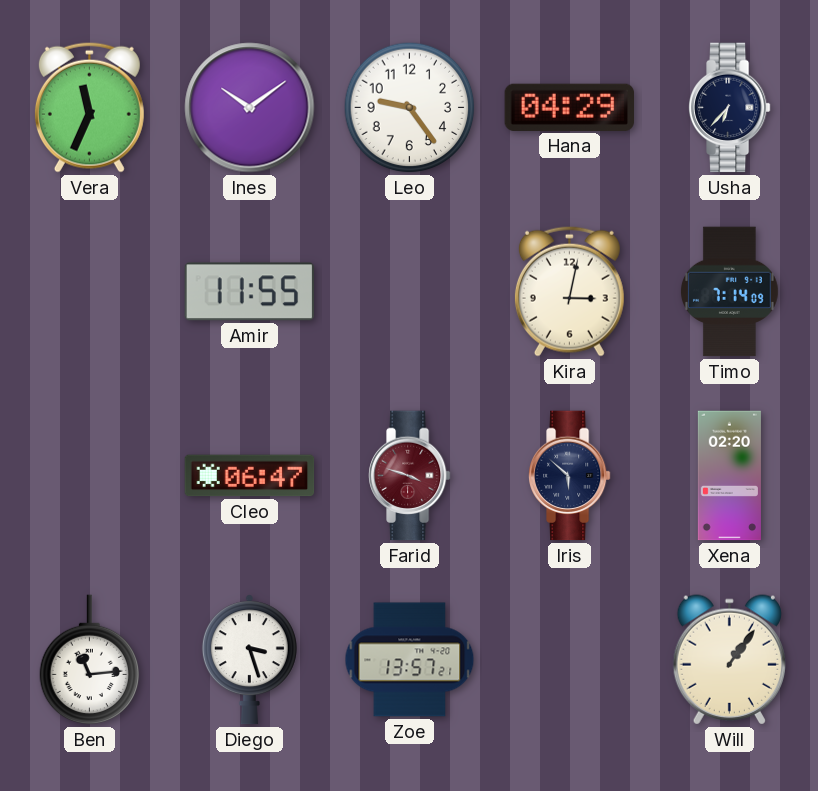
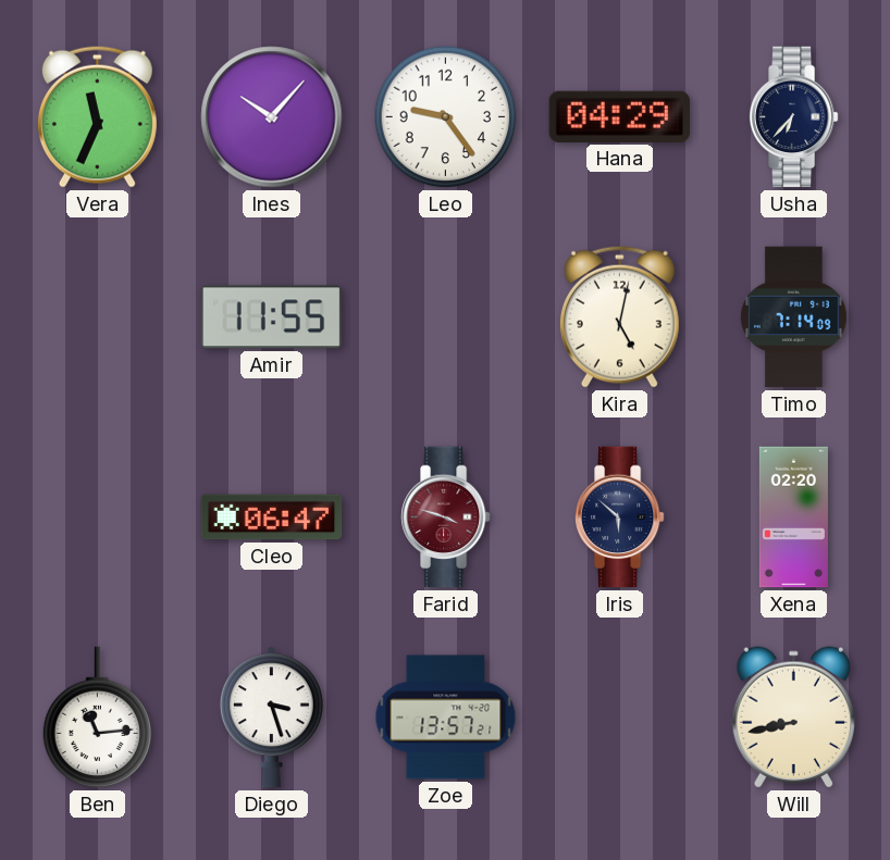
Ines: 10:09 -> 10:07
Kira: 3:02 -> 5:02
Will: 1:06 -> 8:43
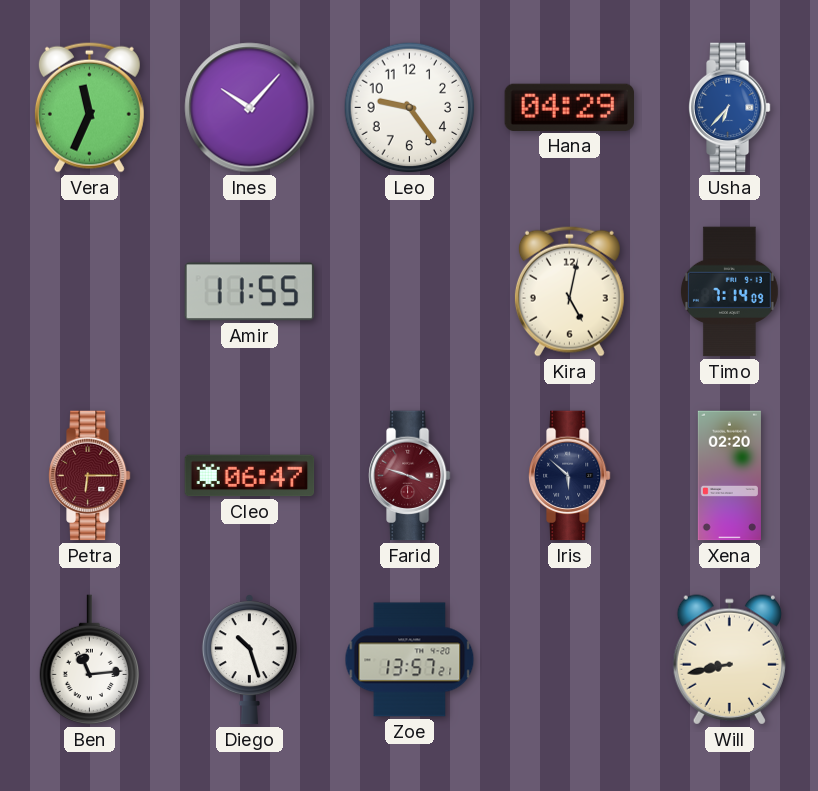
Usha dial: navy -> blue
Petra: none -> 6:15
Diego: 3:27 -> 10:27
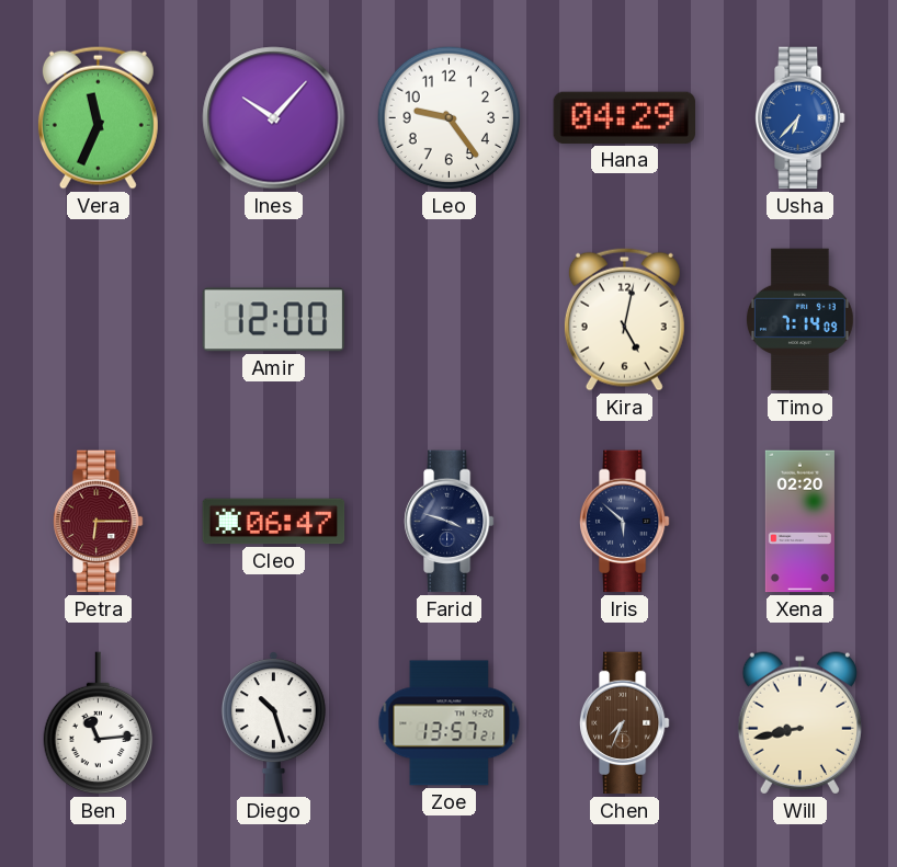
Amir: 11:55 -> 12:00
Farid dial: burgundy -> navy
Chen: none -> 7:34
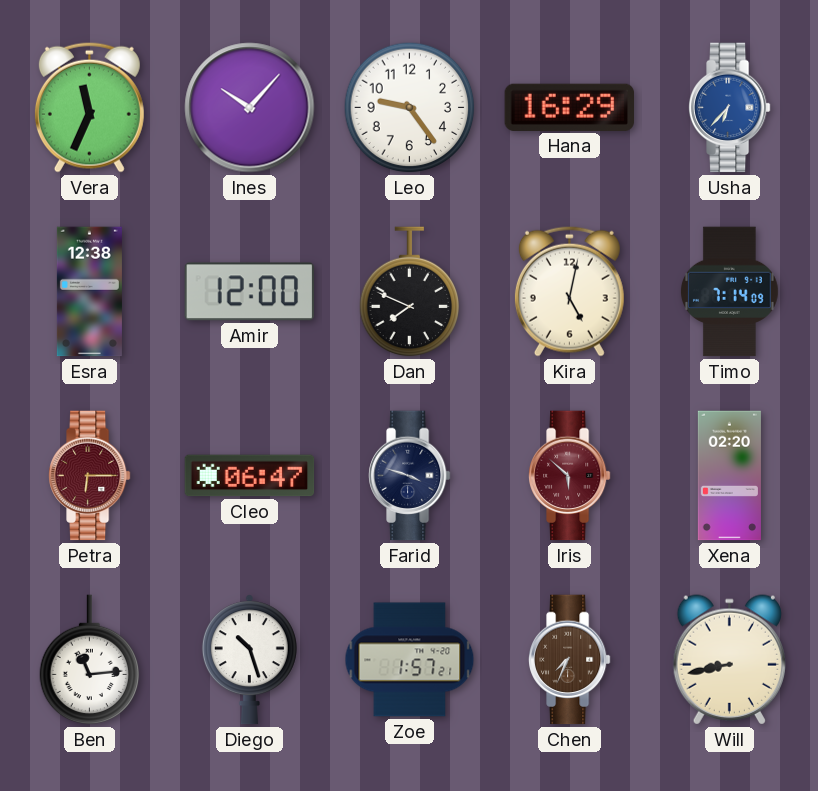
Hana: 04:29 -> 16:29
Esra: none -> 12:38
Dan: none -> 7:49
Iris dial: navy -> burgundy
Zoe: 13:57 -> 1:57
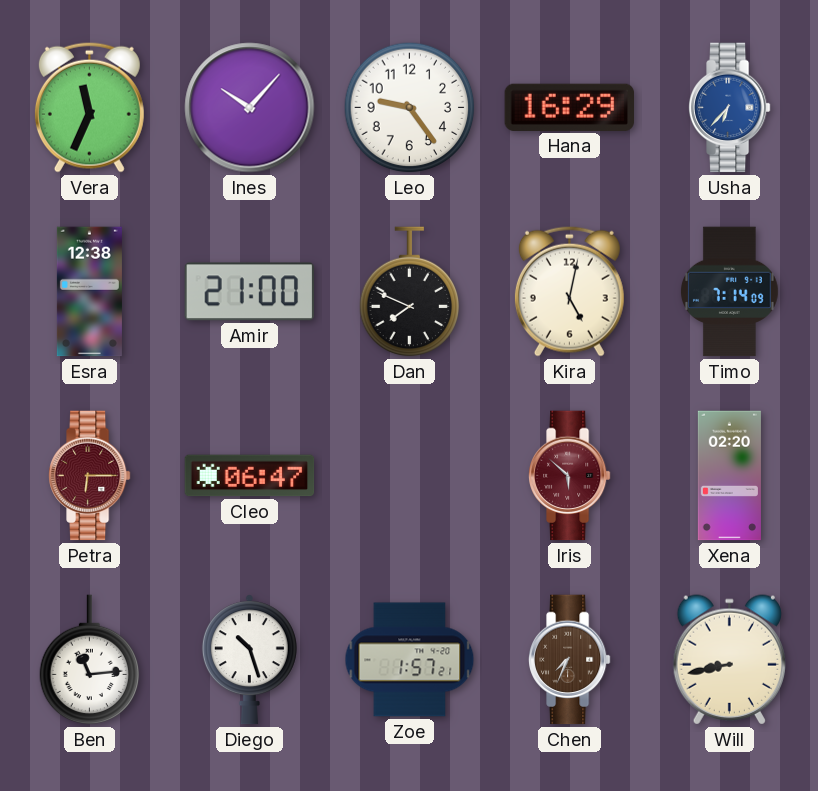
Amir: 12:00 -> 21:00
Farid: 3:48 -> none
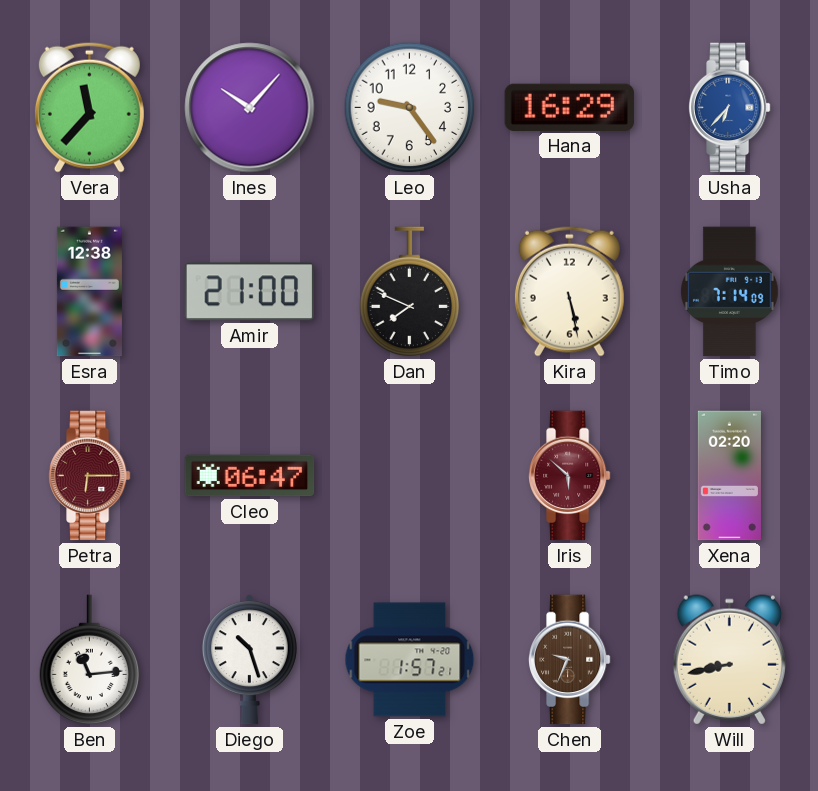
Vera: 11:34 -> 11:37
Kira: 5:02 -> 5:28
Chen: 7:34 -> 9:34
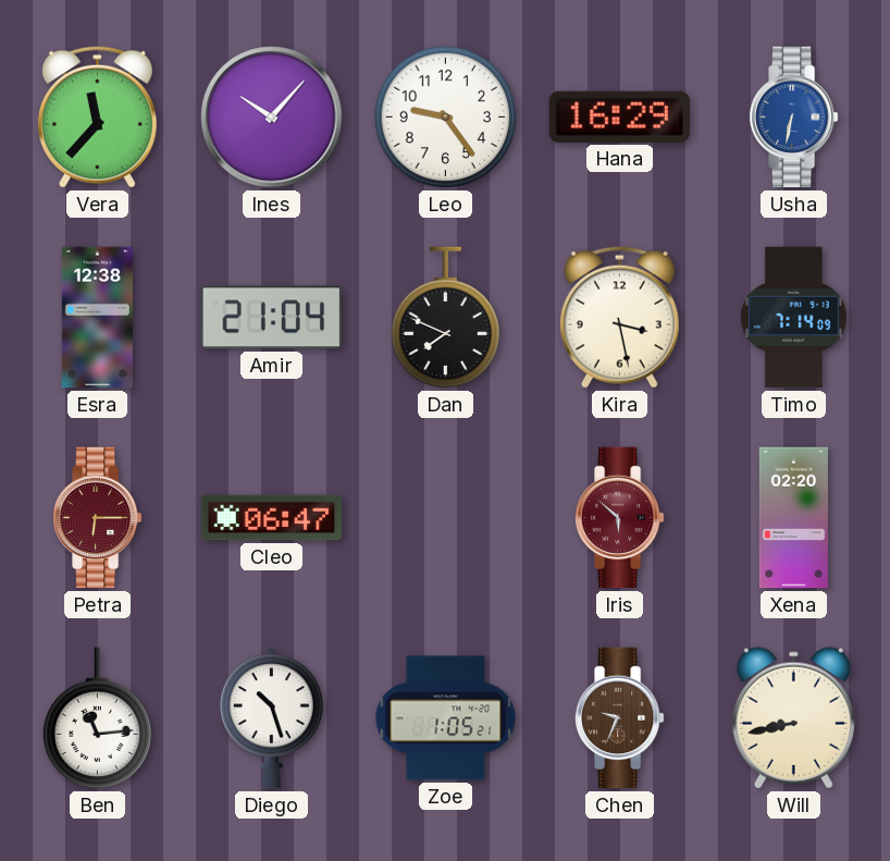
Usha: 6:37 -> 6:32
Amir: 21:00 -> 21:04
Kira: 5:28 -> 3:28
Zoe: 1:57 -> 1:05
